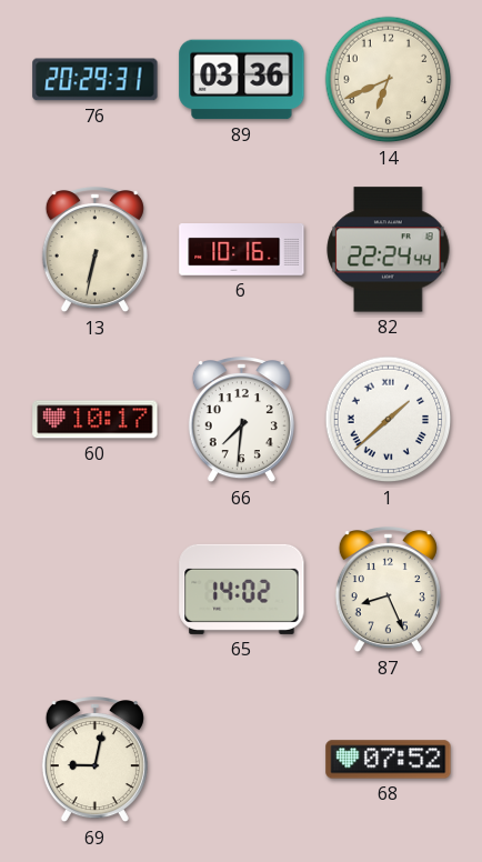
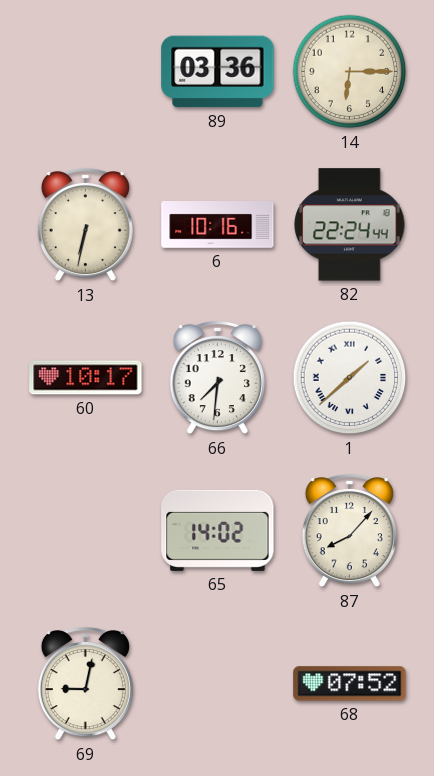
76: 20:29 -> none
14: 6:41 -> 6:15
87: 8:26 -> 8:07
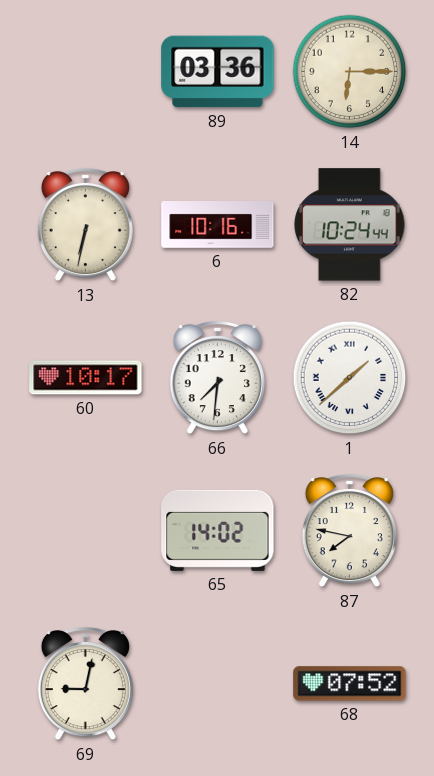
82: 22:24 -> 10:24
87: 8:07 -> 7:47
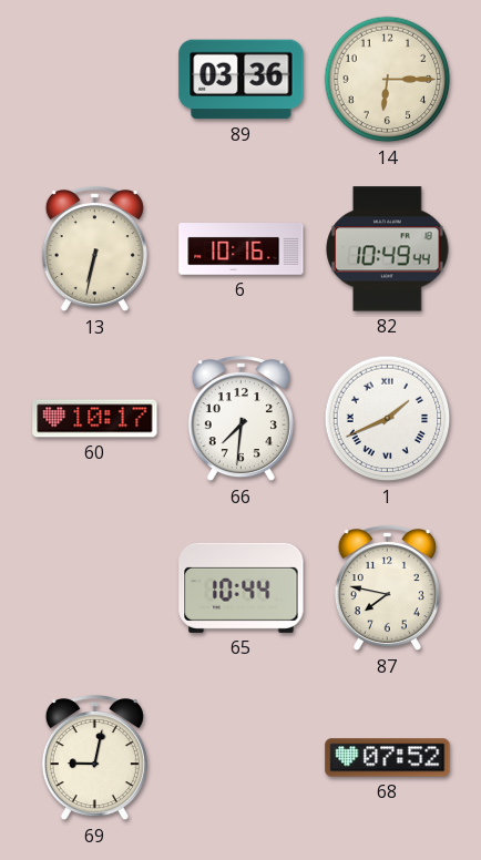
82: 10:24 -> 10:49
1: 1:38 -> 1:41
65: 14:02 -> 10:44
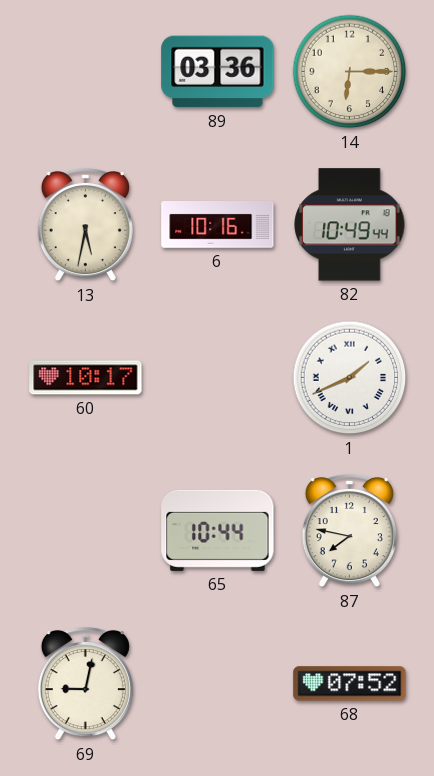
13: 6:32 -> 5:32
66: 7:31 -> none
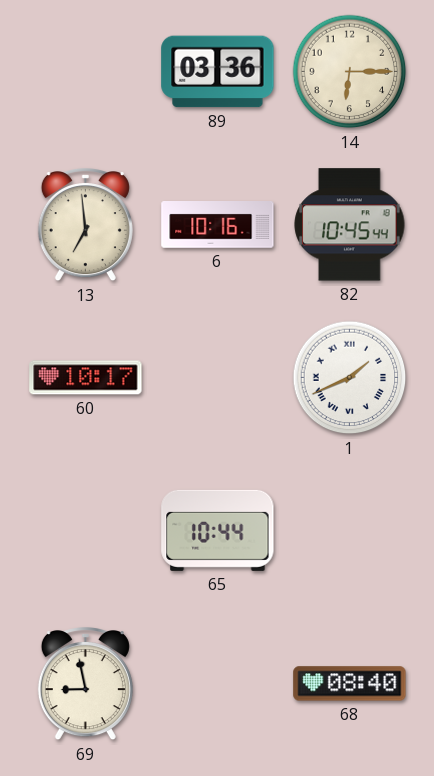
13: 5:32 -> 6:59
82: 10:49 -> 10:45
87: 7:47 -> none
69: 9:02 -> 8:58
68: 07:52 -> 08:40
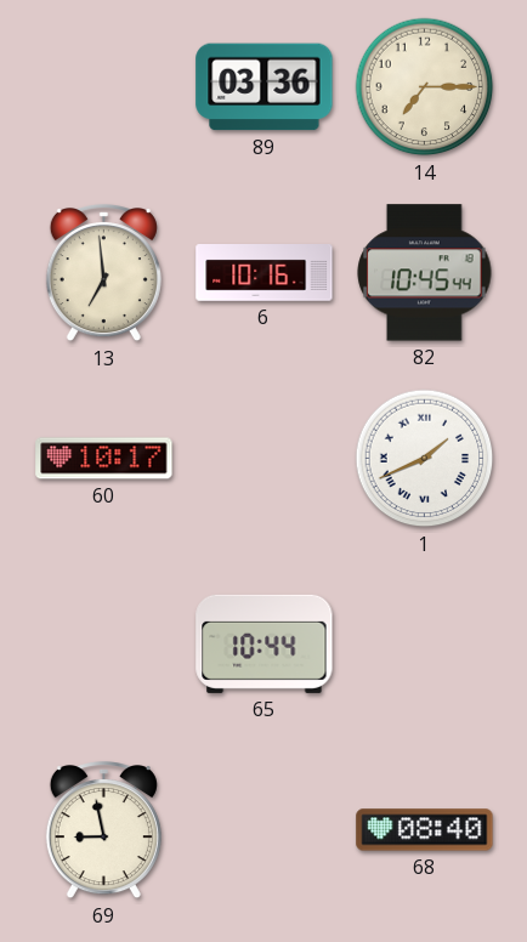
14: 6:15 -> 7:15
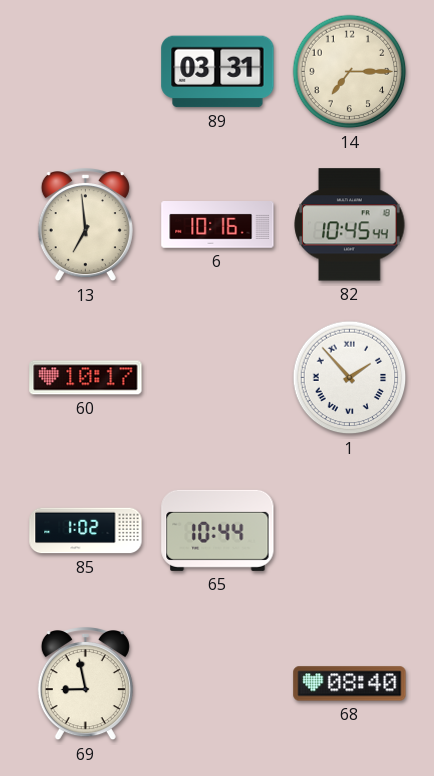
89: 03:36 -> 03:31
1: 1:41 -> 1:53
85: none -> 1:02
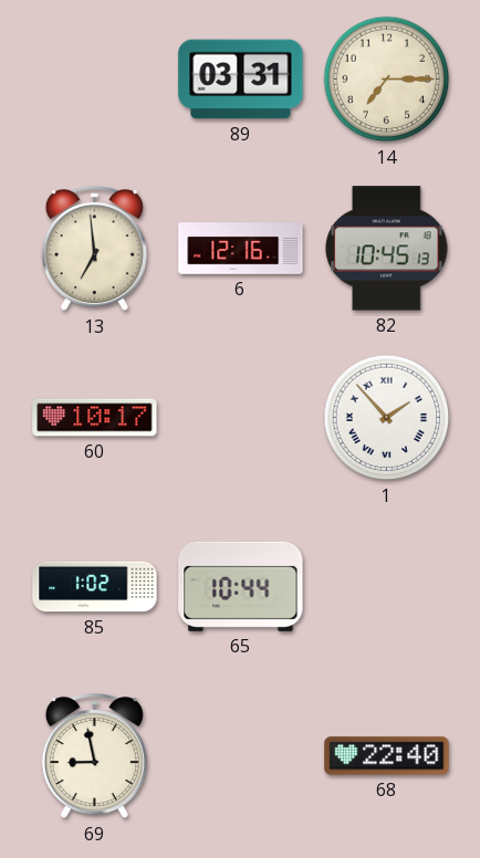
6: 10:16 -> 12:16
82: 10:45:44 -> 10:45:13
68: 08:40 -> 22:40
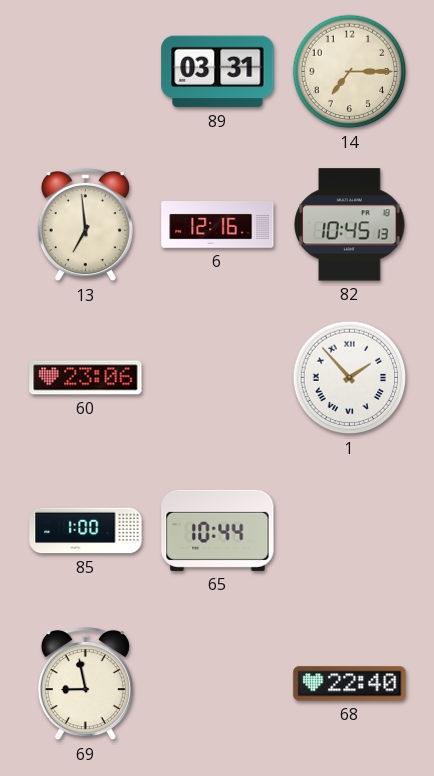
60: 10:17 -> 23:06
85: 1:02 -> 1:00
